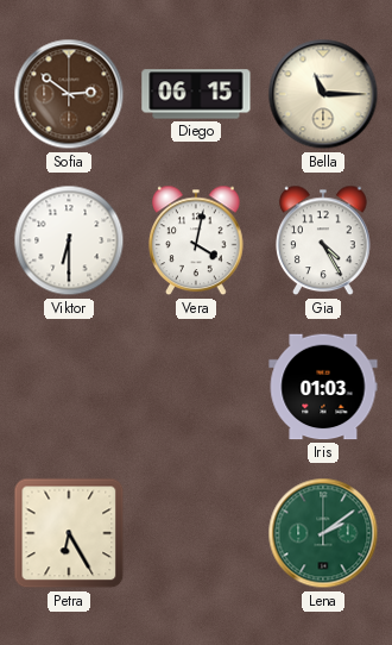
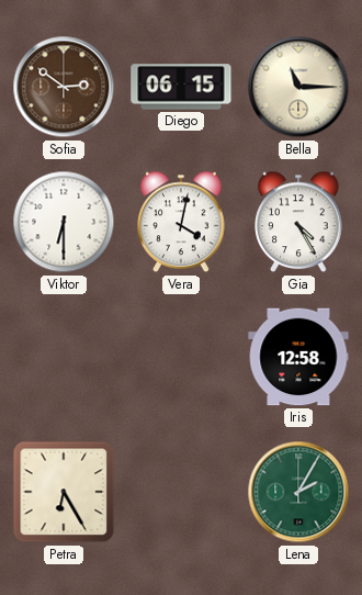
Iris: 01:03 -> 12:58
Lena: 2:09 -> 2:05
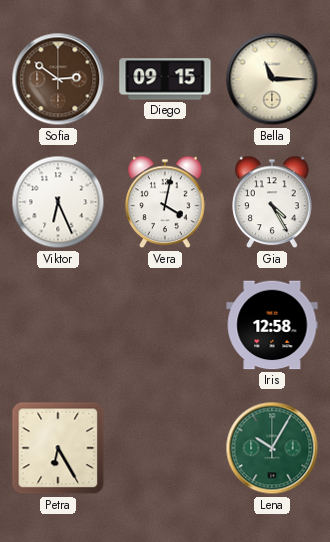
Diego: 06:15 -> 09:15
Viktor: 6:30 -> 6:26
Lena: 2:05 -> 10:05
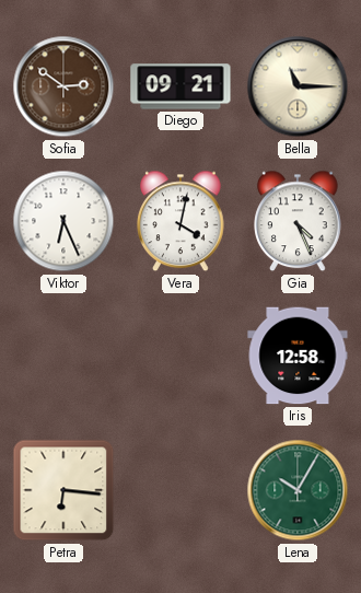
Diego: 09:15 -> 09:21
Gia: 4:25 -> 4:26
Petra: 6:25 -> 6:16
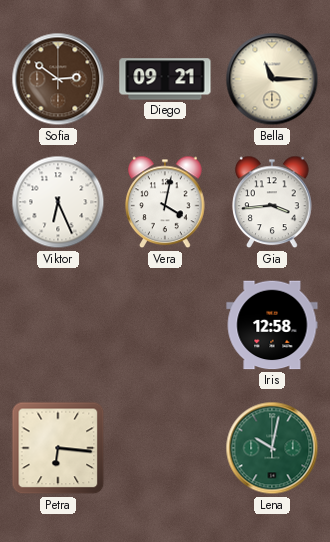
Gia: 4:26 -> 3:44
Lena: 10:05 -> 10:02
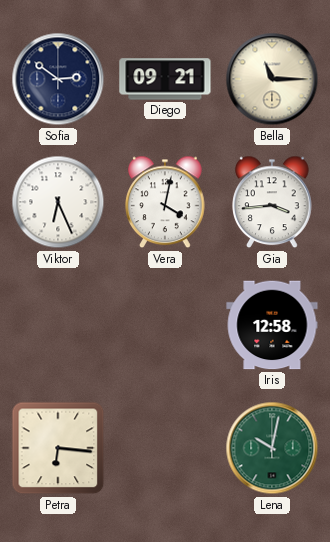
Sofia dial: brown -> navy
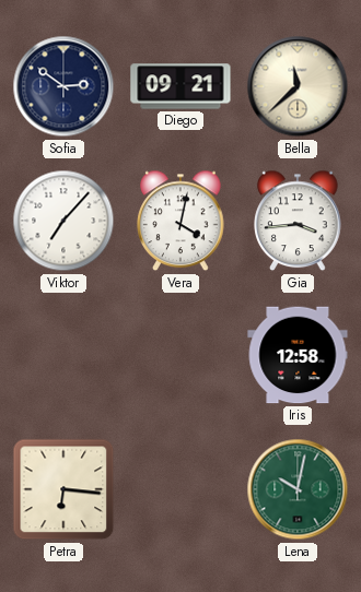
Bella: 11:15 -> 11:38
Viktor: 6:26 -> 7:07
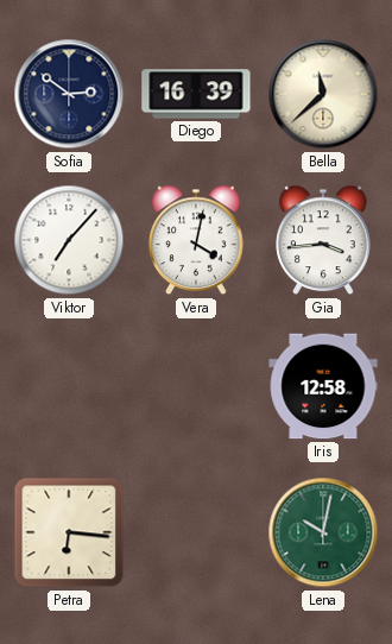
Diego: 09:21 -> 16:39
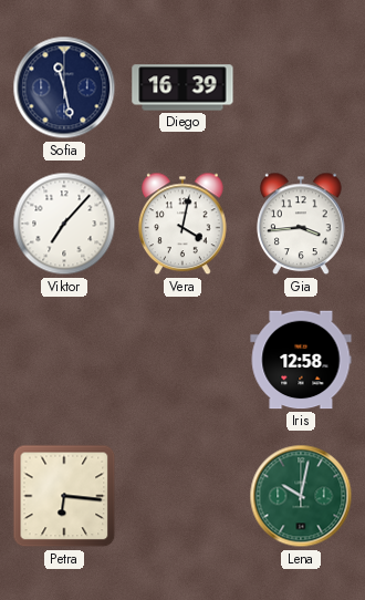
Sofia: 2:51 -> 11:28
Bella: 11:38 -> none
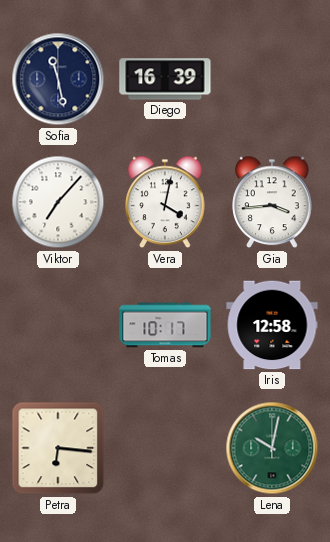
Tomas: none -> 10:17
